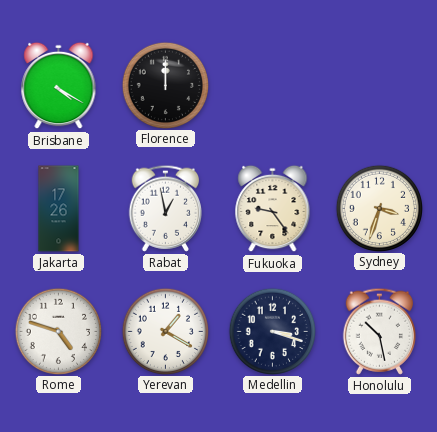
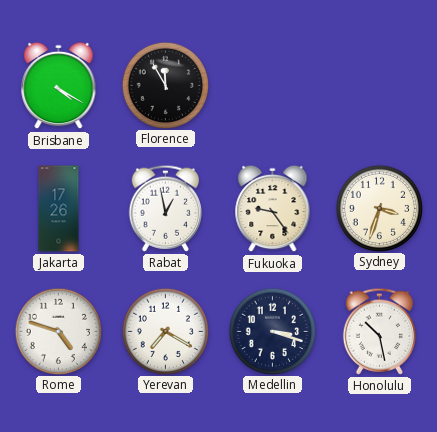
Florence: 12:00 -> 11:55
Yerevan: 1:20 -> 7:20
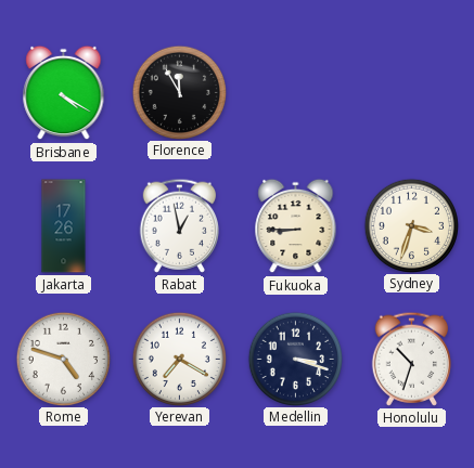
Fukuoka: 9:24 -> 8:45
Honolulu: 10:28 -> 10:33
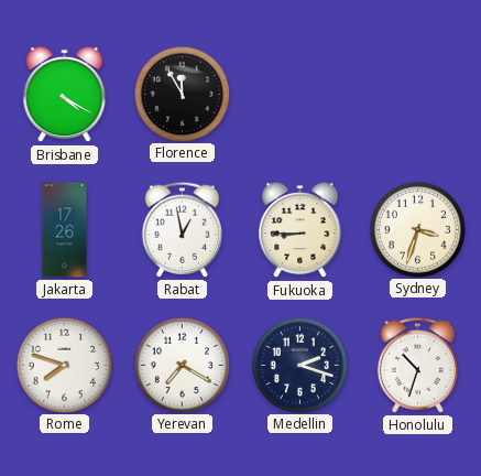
Rome: 4:48 -> 7:48
Medellin: 3:18 -> 2:18
